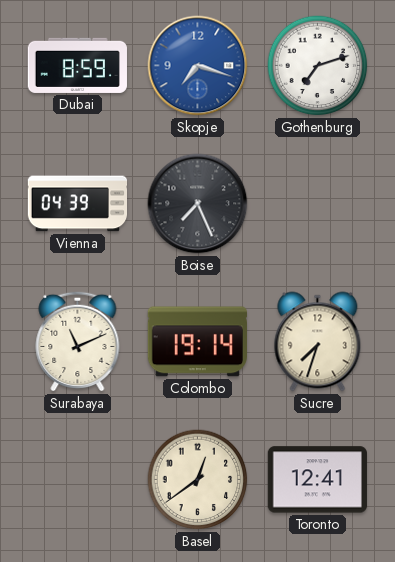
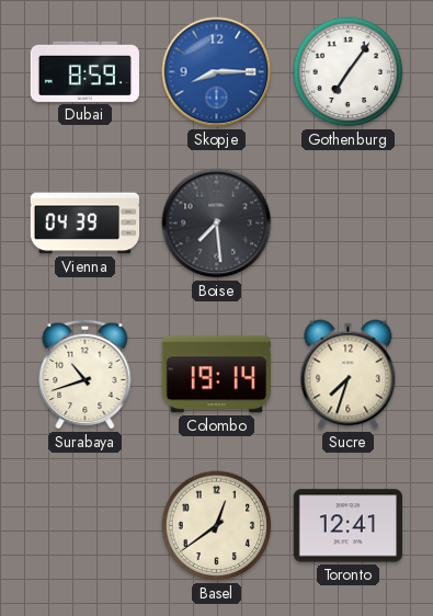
Skopje: 7:18 -> 8:15
Gothenburg: 7:12 -> 7:06
Boise: 7:26 -> 7:29
Surabaya: 11:11 -> 10:42
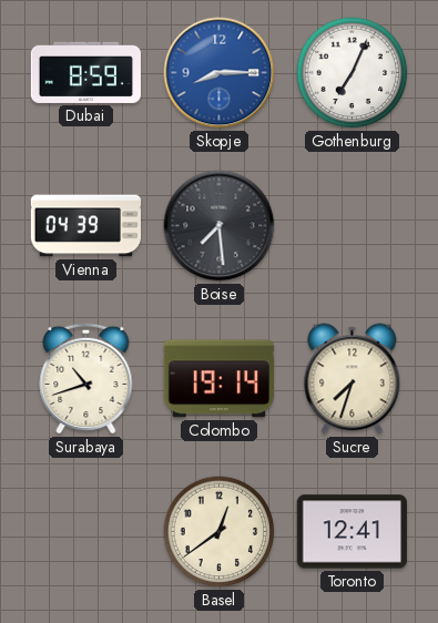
Gothenburg: 7:06 -> 7:04
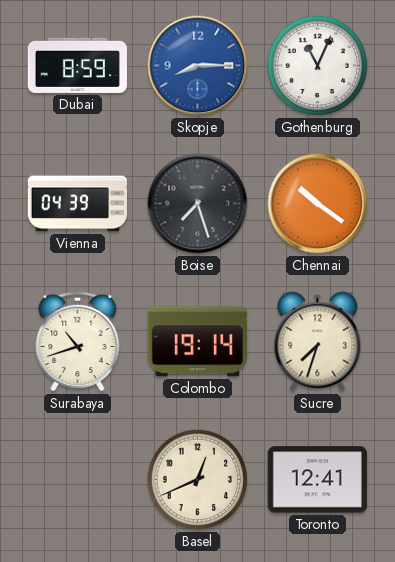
Gothenburg: 7:04 -> 11:04
Boise: 7:29 -> 7:27
Chennai: none -> 10:21
Basel: 12:39 -> 12:41
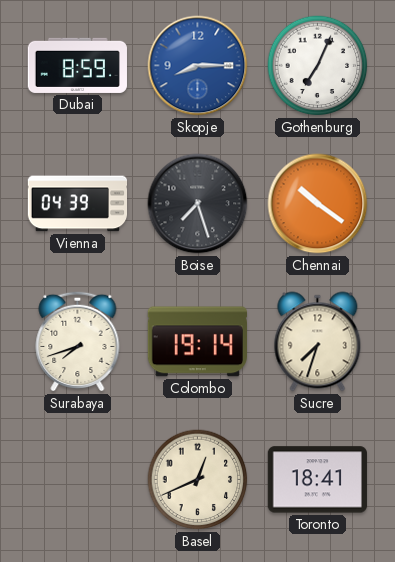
Gothenburg: 11:04 -> 7:04
Surabaya: 10:42 -> 7:42
Toronto: 12:41 -> 18:41
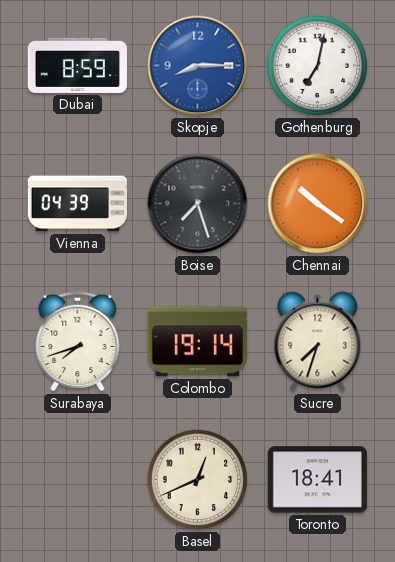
Gothenburg: 7:04 -> 7:02
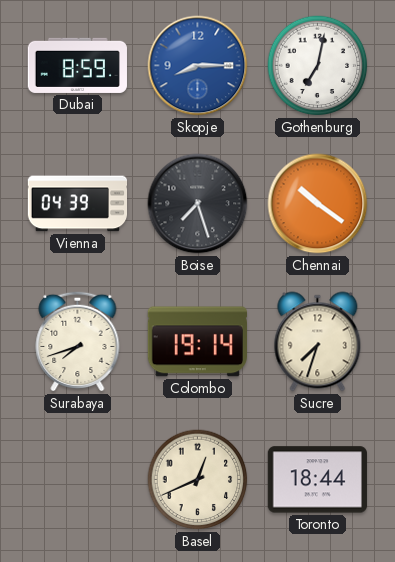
Toronto: 18:41 -> 18:44
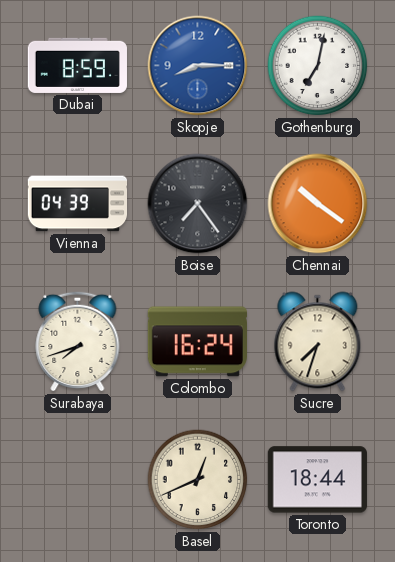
Boise: 7:27 -> 7:24
Colombo: 19:14 -> 16:24
